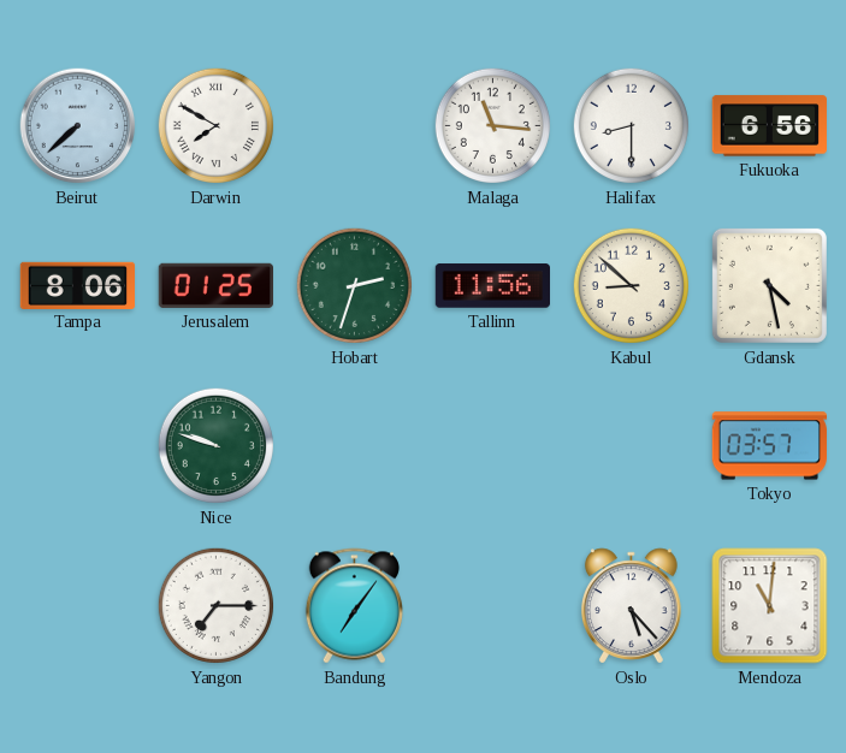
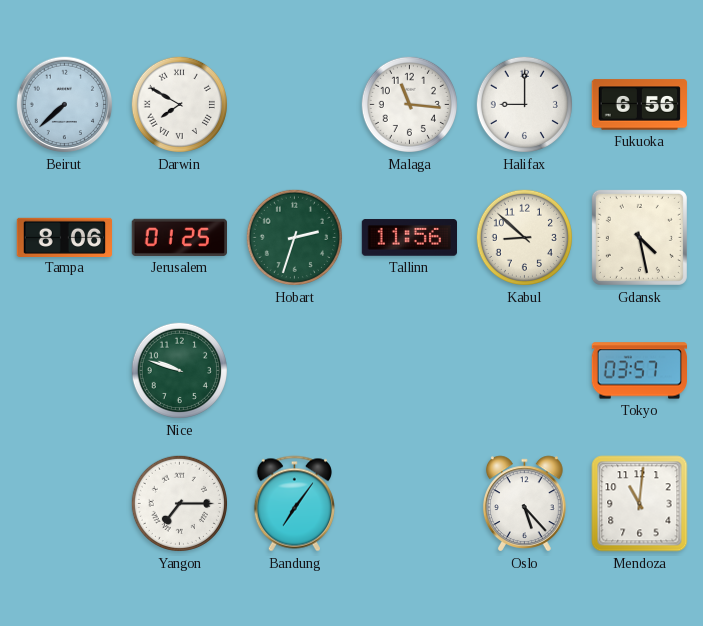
Halifax: 8:30 -> 9:00
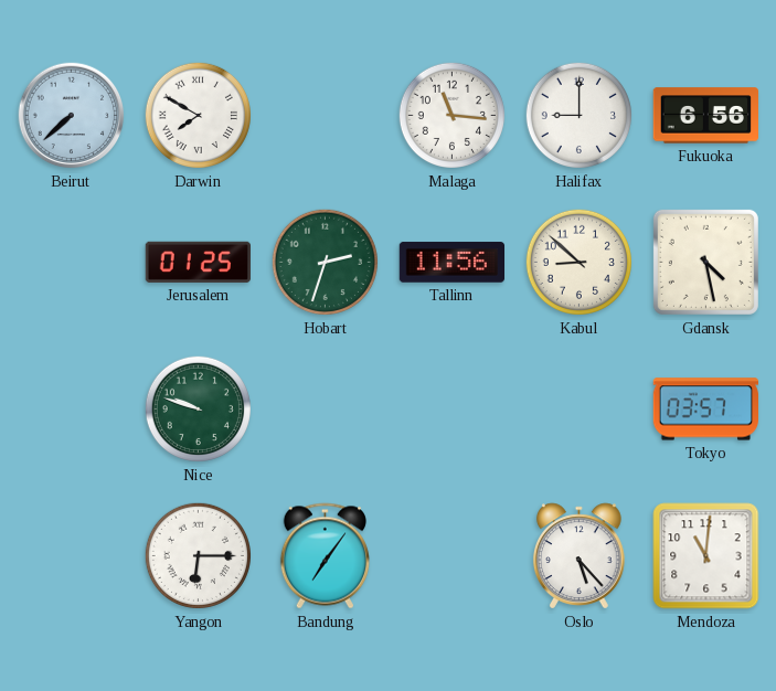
Tampa: 8:06 -> none
Yangon: 7:15 -> 6:15
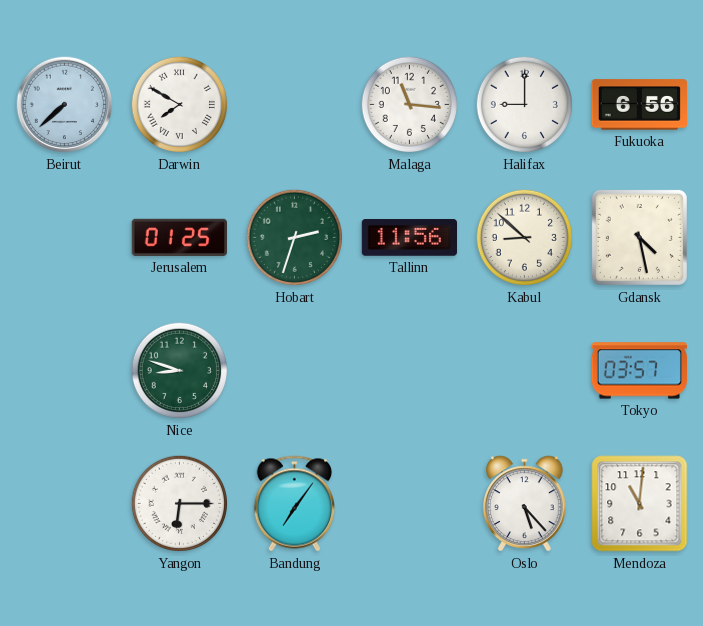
Nice: 9:48 -> 8:48
